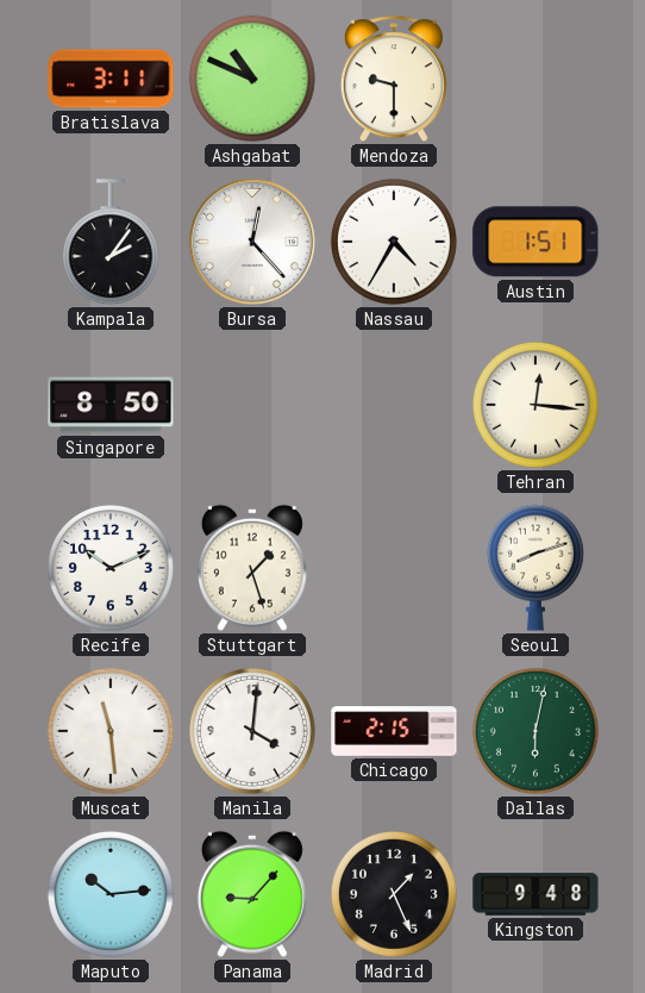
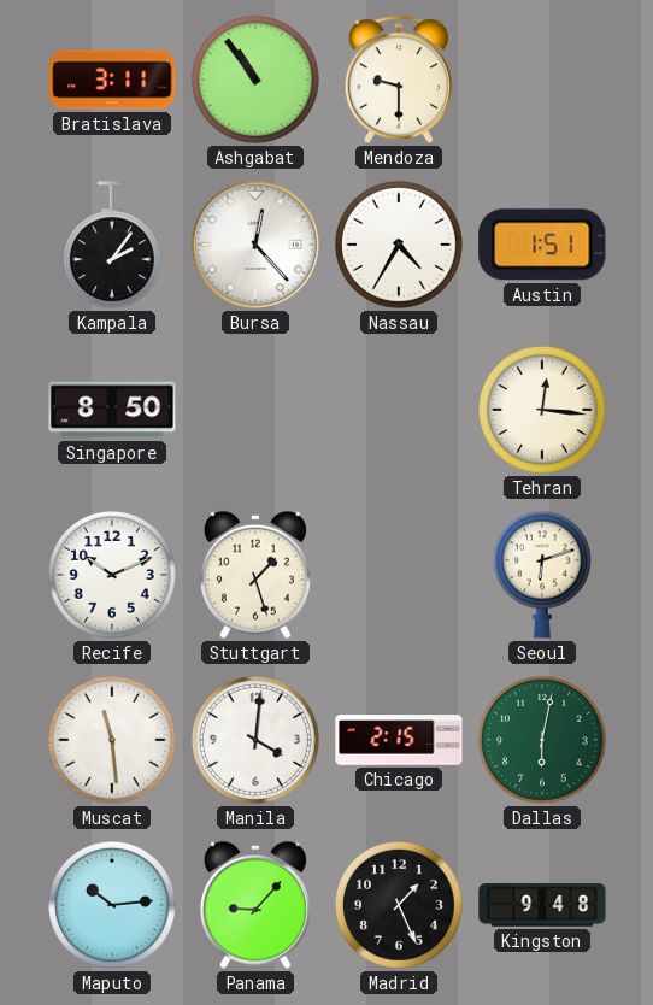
Ashgabat: 10:49 -> 10:54
Seoul: 8:12 -> 6:12
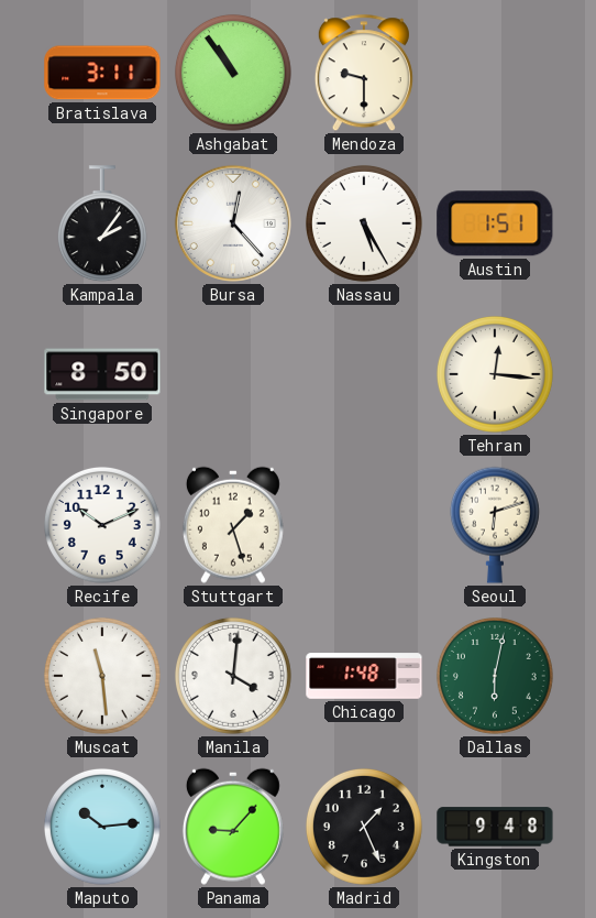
Nassau: 4:35 -> 5:25
Chicago: 2:15 -> 1:48
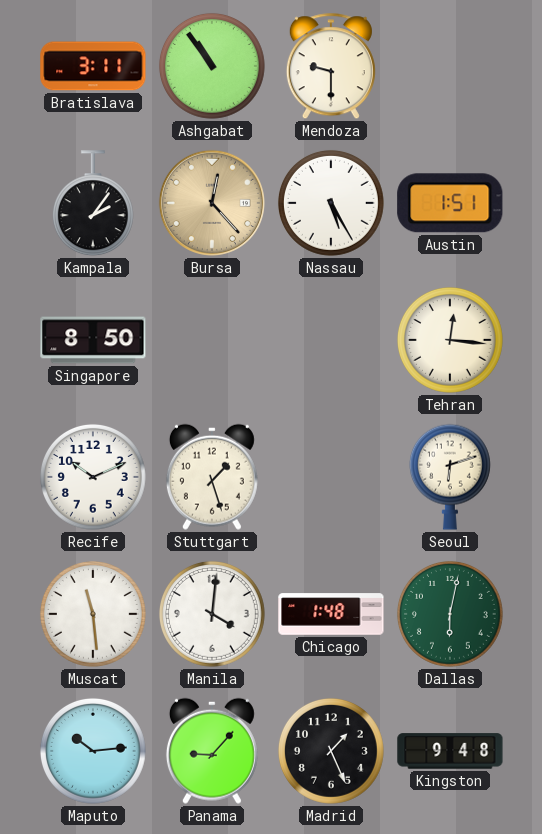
Bursa dial: white -> champagne
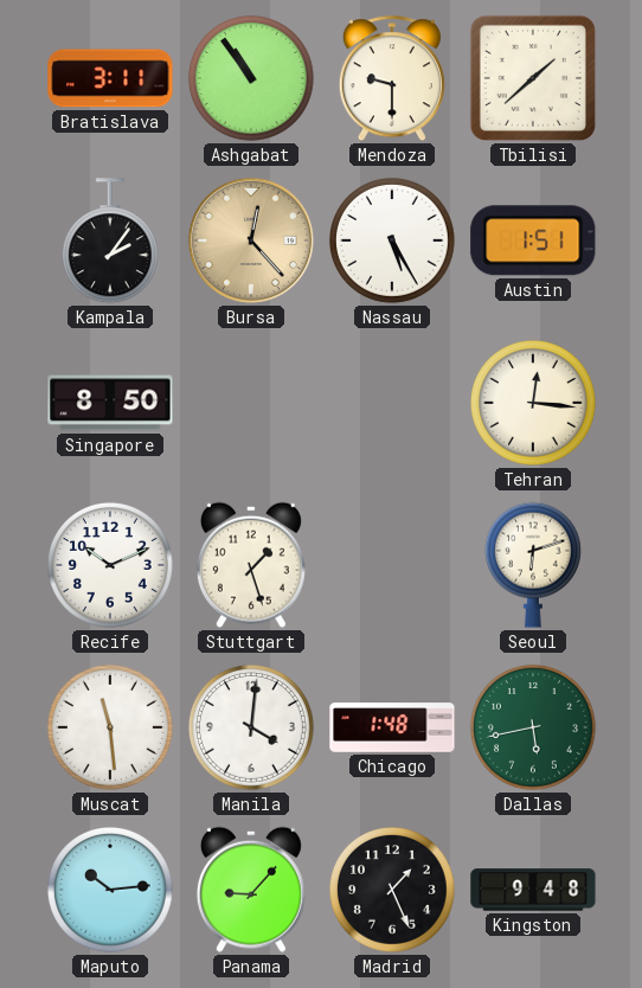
Tbilisi: none -> 1:38
Dallas: 6:02 -> 5:43
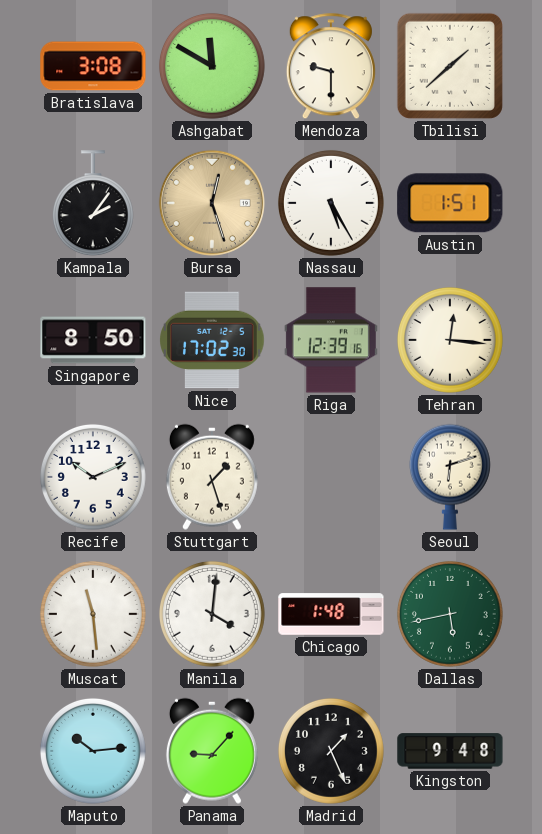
Bratislava: 3:11 -> 3:08
Ashgabat: 10:54 -> 11:50
Bursa: 12:23 -> 12:27
Nice: none -> 17:02
Riga: none -> 12:39
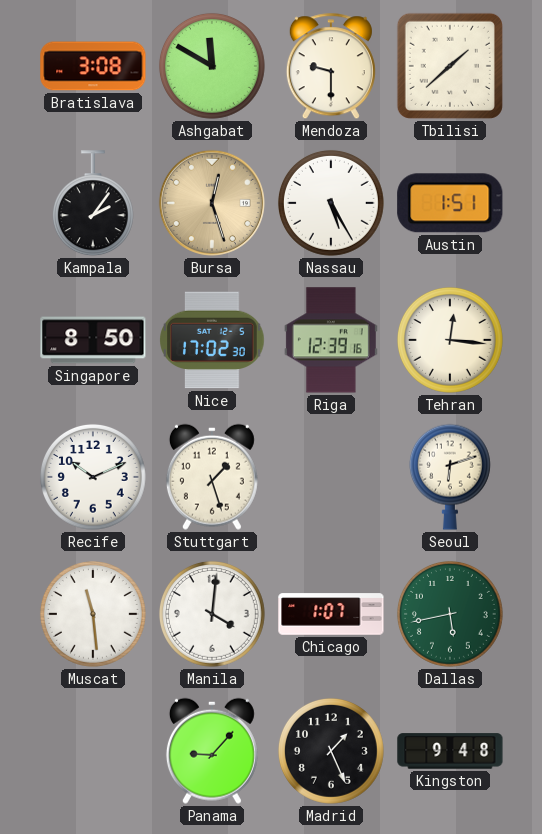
Chicago: 1:48 -> 1:07
Maputo: 10:14 -> none
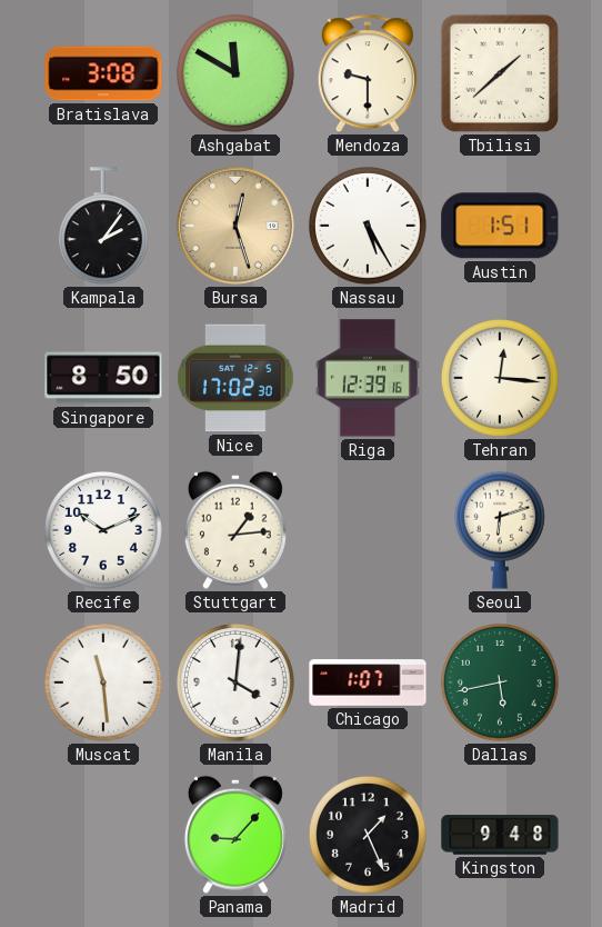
Stuttgart: 1:27 -> 1:14
